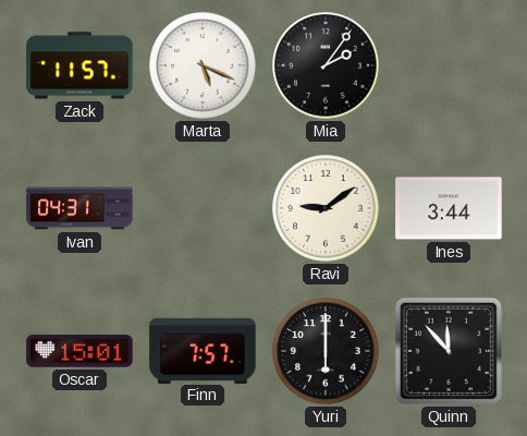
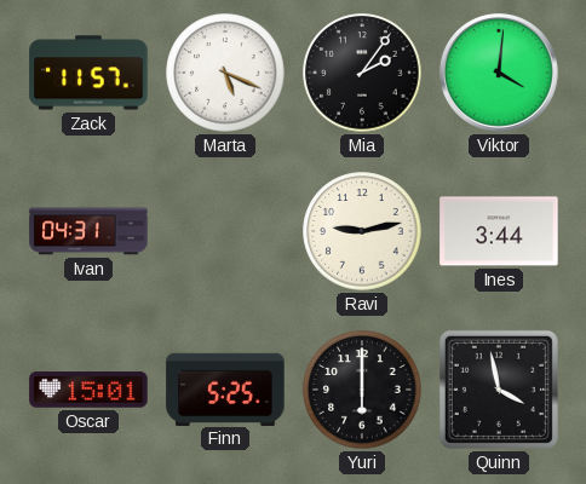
Viktor: none -> 4:01
Ravi: 9:09 -> 9:13
Finn: 7:57 -> 5:25
Quinn: 11:53 -> 3:58
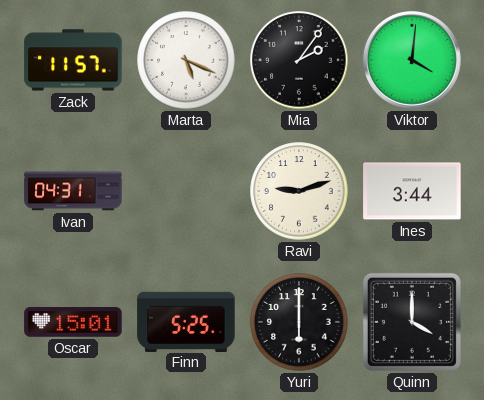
Ravi: 9:13 -> 9:12
Quinn: 3:58 -> 4:00
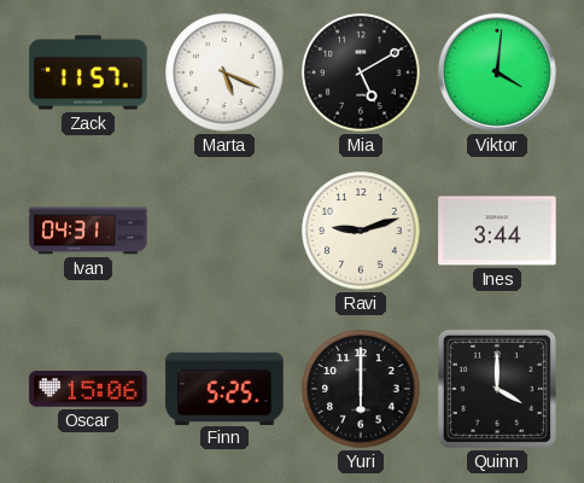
Mia: 2:06 -> 5:10
Oscar: 15:01 -> 15:06
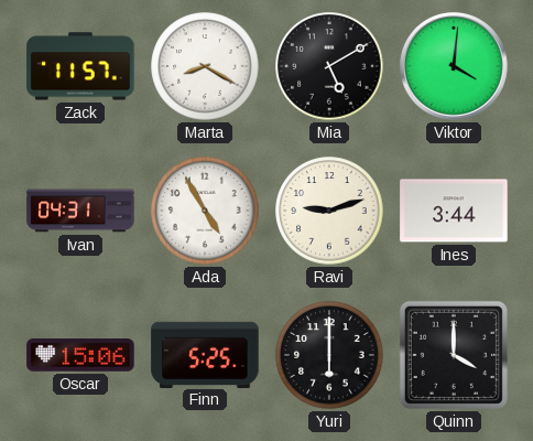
Marta: 5:19 -> 8:20
Ada: none -> 4:55
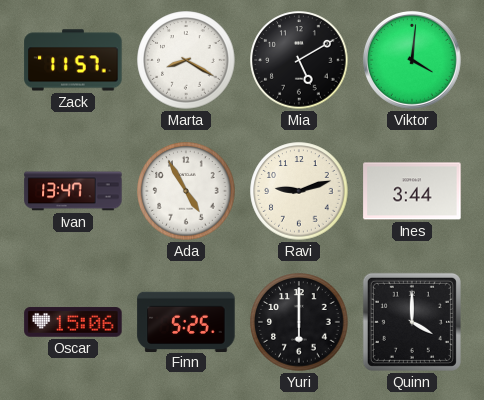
Ivan: 04:31 -> 13:47
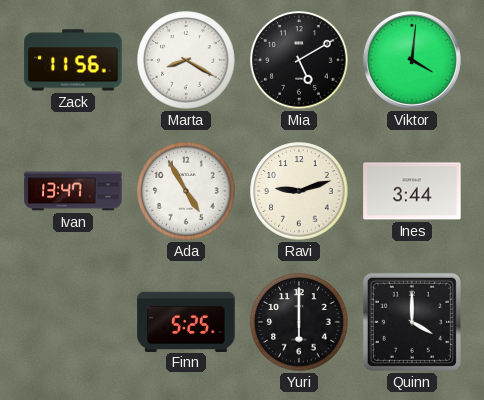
Zack: 11:57 -> 11:56
Oscar: 15:06 -> none
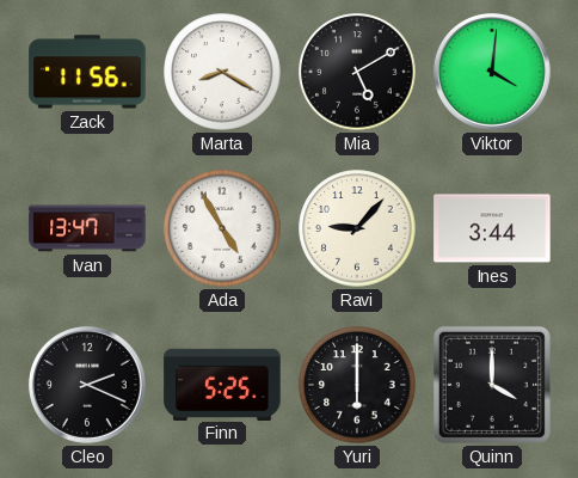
Ravi: 9:12 -> 9:07
Cleo: none -> 2:19
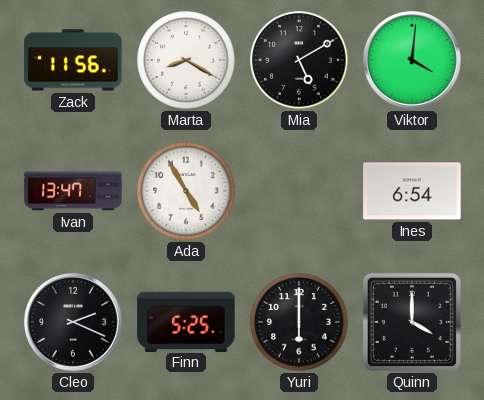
Ravi: 9:07 -> none
Ines: 3:44 -> 6:54
